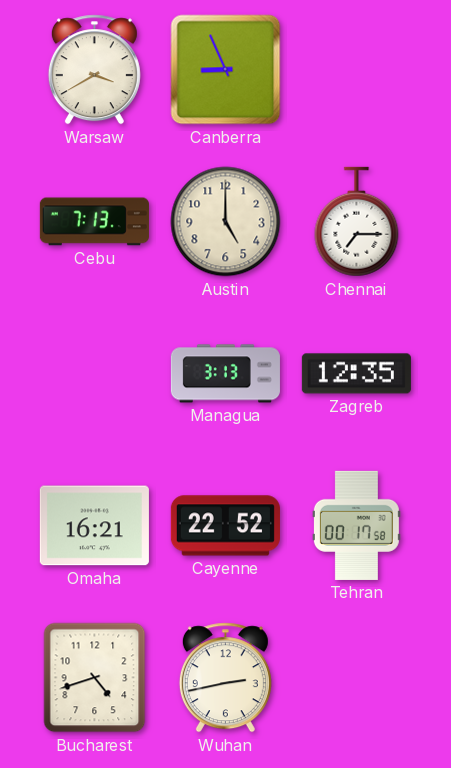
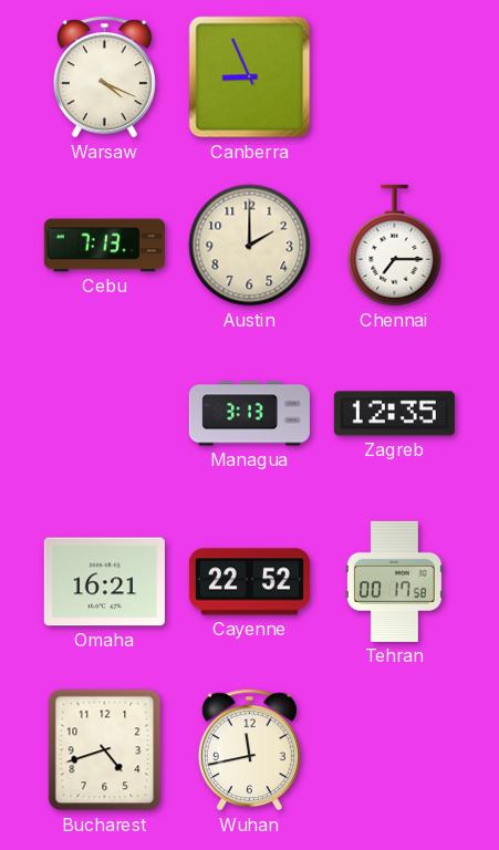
Warsaw: 3:40 -> 4:19
Austin: 5:00 -> 2:00
Wuhan: 2:43 -> 11:43
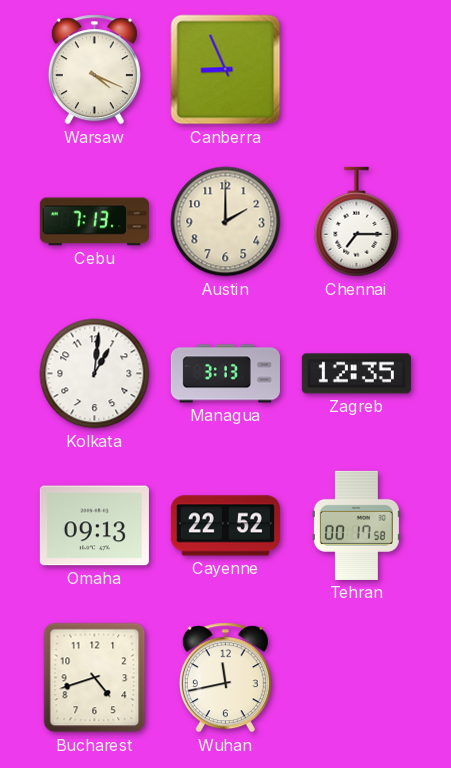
Kolkata: none -> 1:01
Omaha: 16:21 -> 09:13
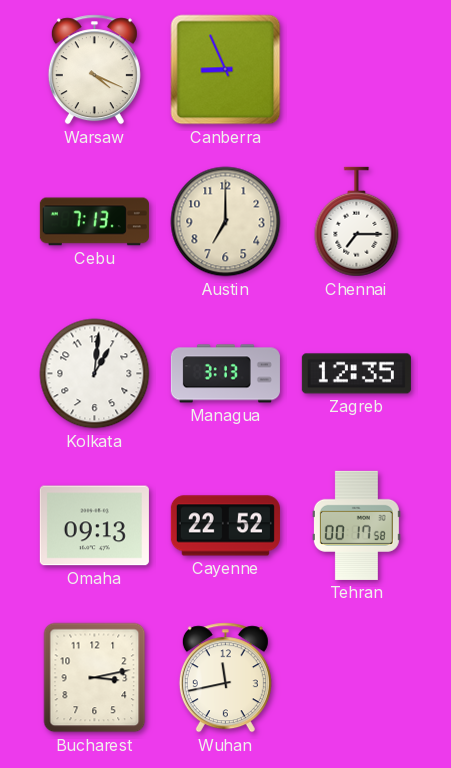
Austin: 2:00 -> 7:00
Bucharest: 4:42 -> 3:13
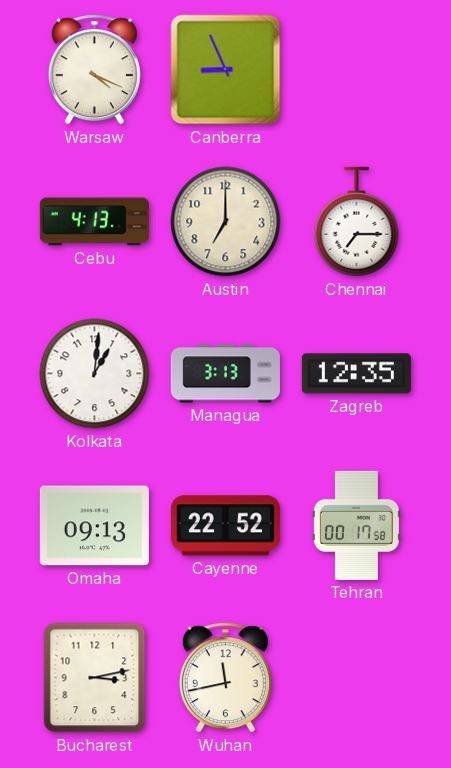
Cebu: 7:13 -> 4:13
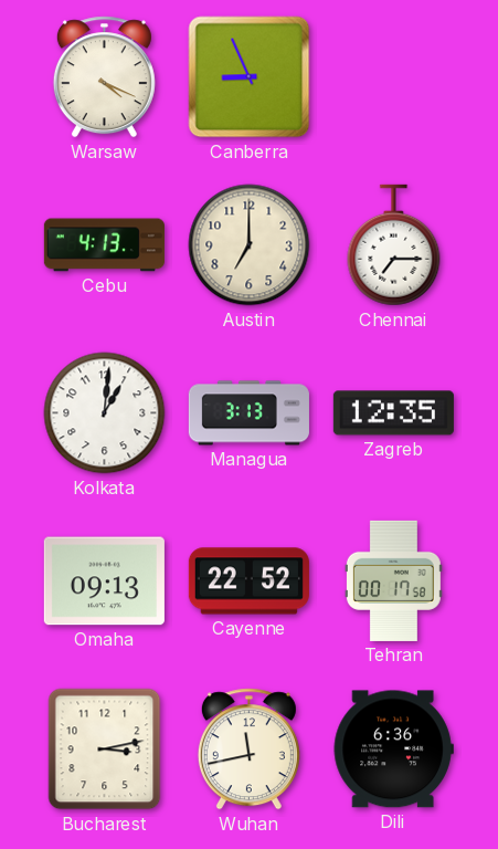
Dili: none -> 6:36
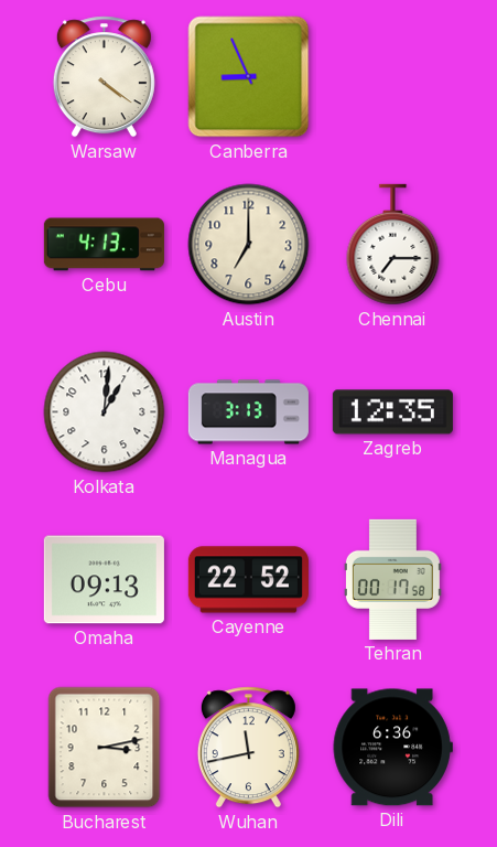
Warsaw: 4:19 -> 4:21
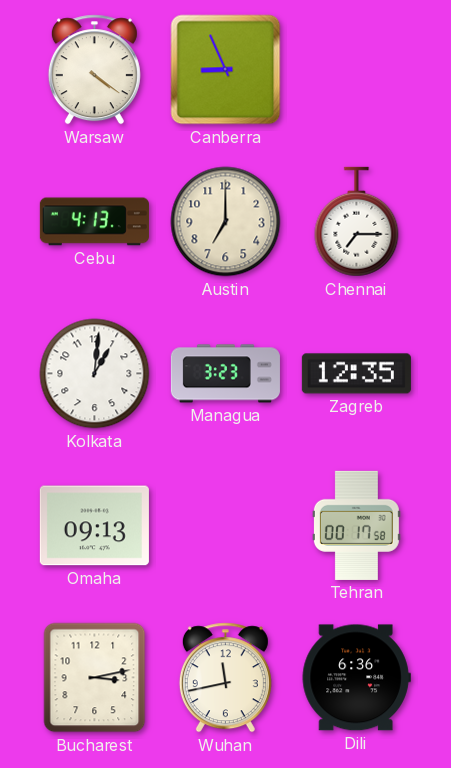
Managua: 3:13 -> 3:23
Cayenne: 22:52 -> none
